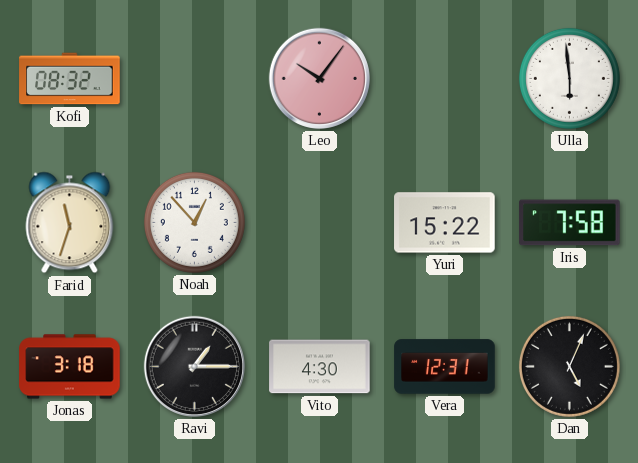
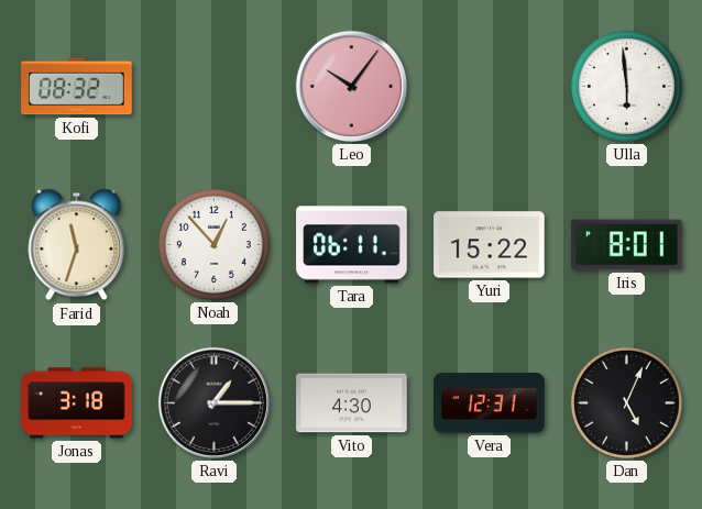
Tara: none -> 06:11
Iris: 7:58 -> 8:01
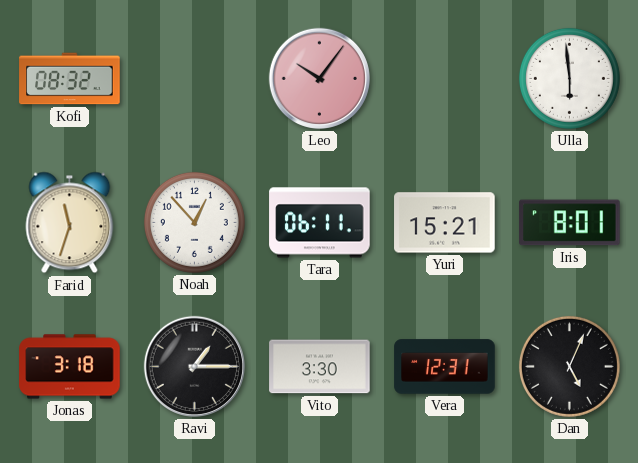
Yuri: 15:22 -> 15:21
Vito: 4:30 -> 3:30
